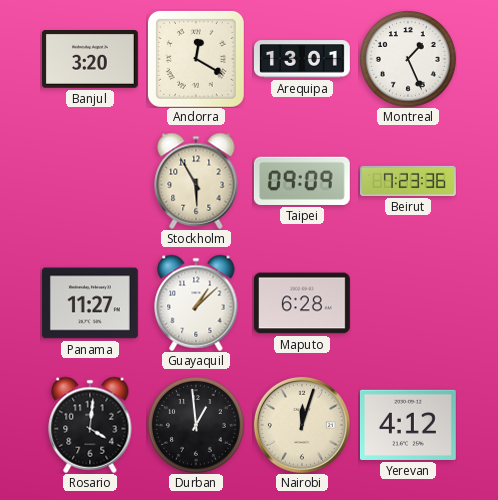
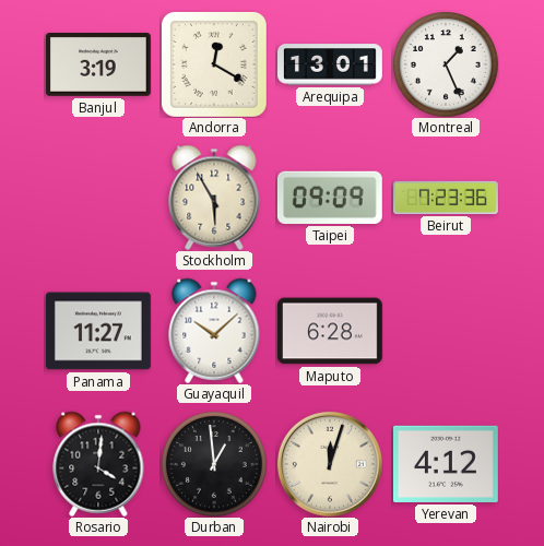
Banjul: 3:20 -> 3:19
Guayaquil: 1:08 -> 10:08
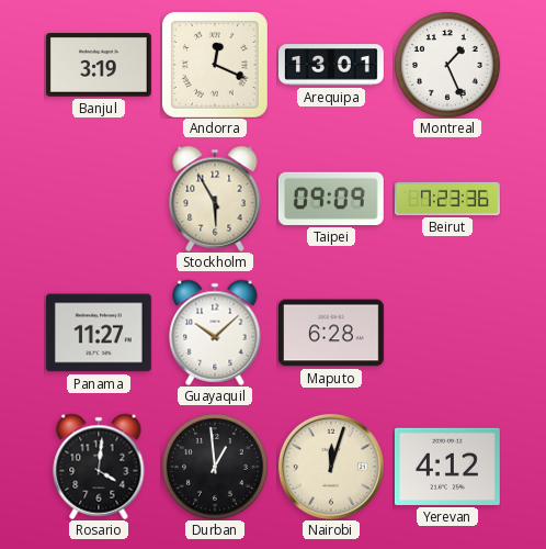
Andorra: 12:20 -> 12:19
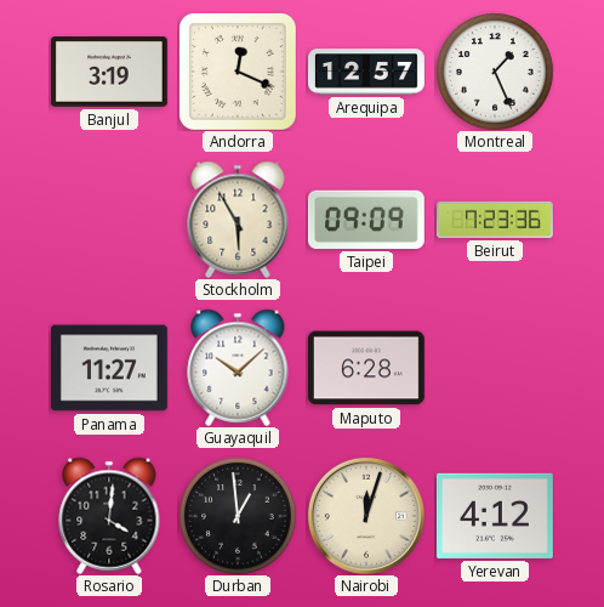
Arequipa: 13:01 -> 12:57
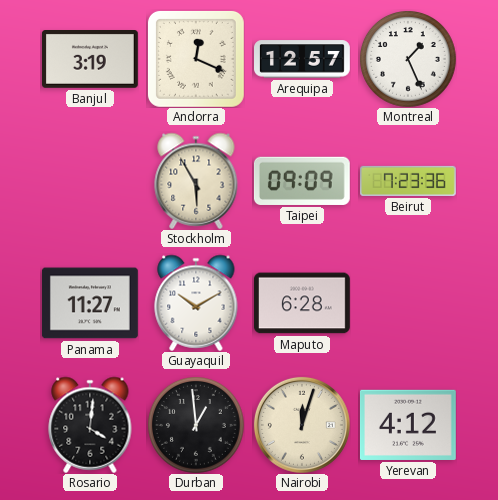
Guayaquil: 10:08 -> 10:10
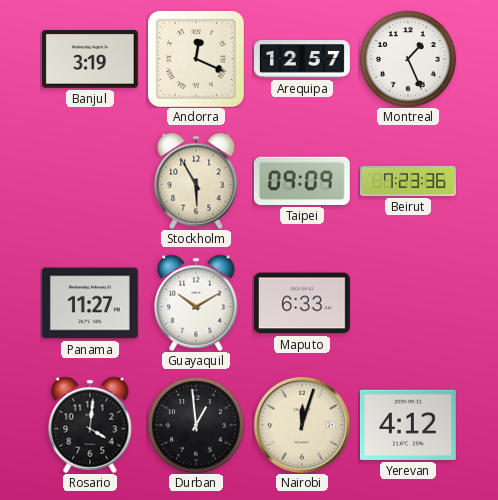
Maputo: 6:28 -> 6:33
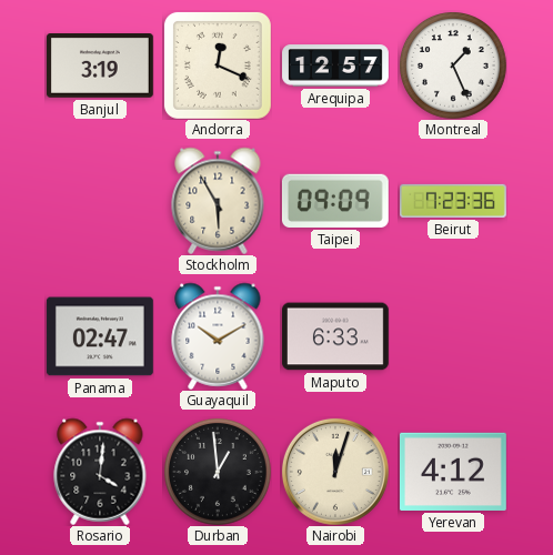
Panama: 11:27 -> 02:47
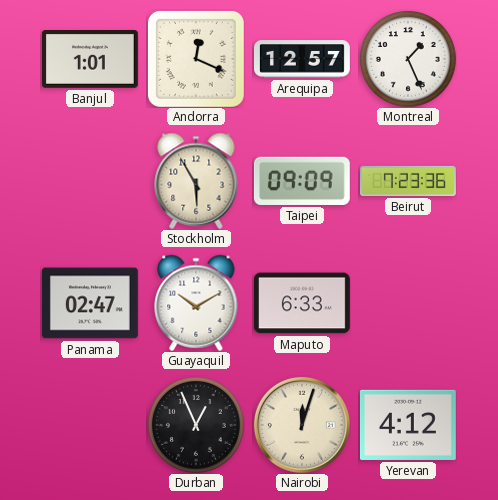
Banjul: 3:19 -> 1:01
Rosario: 4:01 -> none
Durban: 12:59 -> 12:56
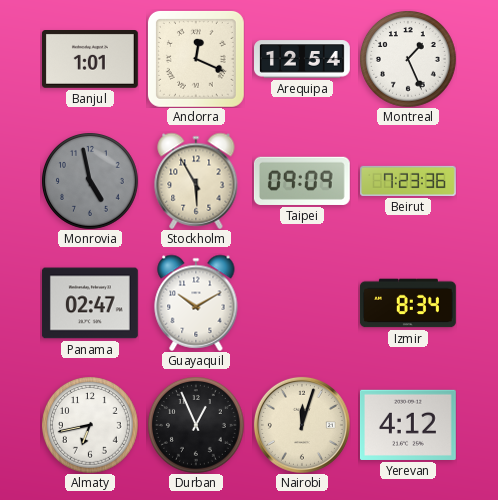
Arequipa: 12:57 -> 12:54
Monrovia: none -> 4:58
Maputo: 6:33 -> none
Izmir: none -> 8:34
Almaty: none -> 6:43
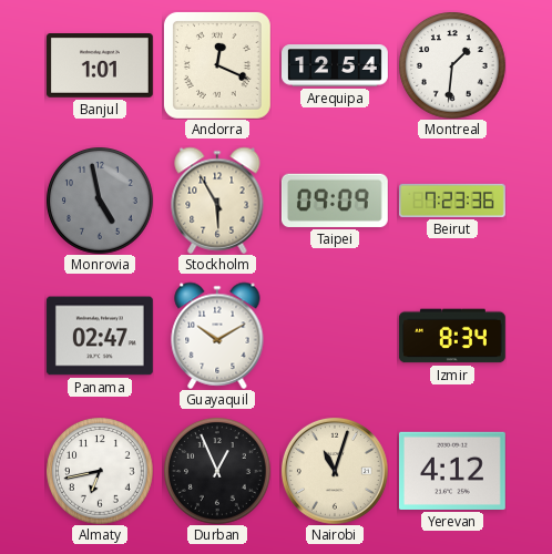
Montreal: 1:26 -> 1:31
Nairobi: 12:03 -> 11:03
